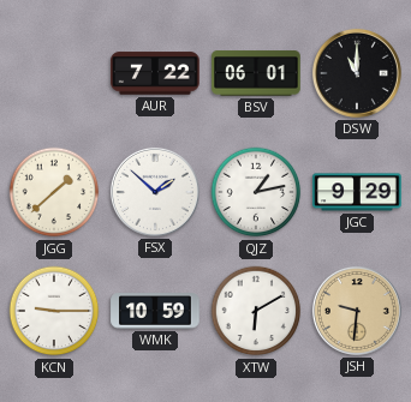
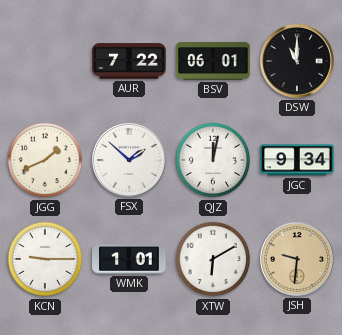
JGG: 1:38 -> 1:41
QJZ: 1:13 -> 12:02
JGC: 9:29 -> 9:34
WMK: 10:59 -> 1:01
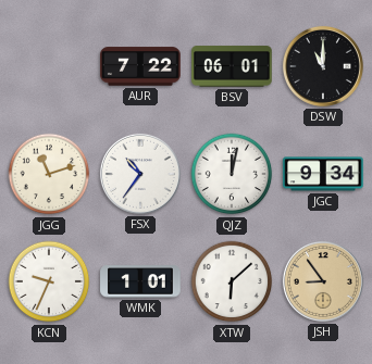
JGG: 1:41 -> 11:12
FSX: 1:52 -> 10:36
KCN: 9:15 -> 9:34
XTW: 6:10 -> 6:08
JSH: 9:31 -> 8:54
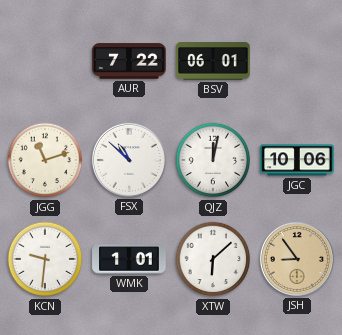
DSW: 11:00 -> none
FSX: 10:36 -> 10:52
JGC: 9:34 -> 10:06
KCN: 9:34 -> 9:31
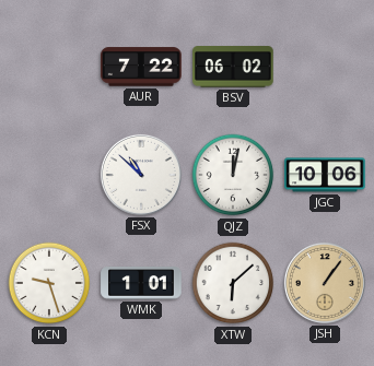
BSV: 06:01 -> 06:02
JGG: 11:12 -> none
KCN: 9:31 -> 9:27
JSH: 8:54 -> 1:06
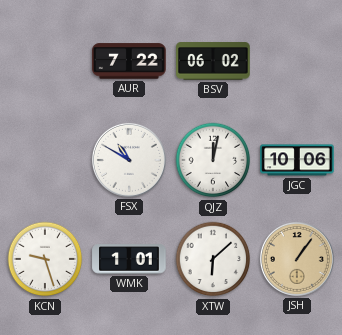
FSX: 10:52 -> 10:50
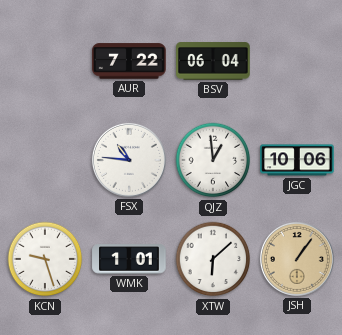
BSV: 06:02 -> 06:04
FSX: 10:50 -> 10:46
QJZ: 12:02 -> 12:59
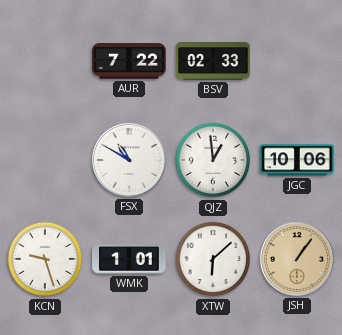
BSV: 06:04 -> 02:33
FSX: 10:46 -> 10:50
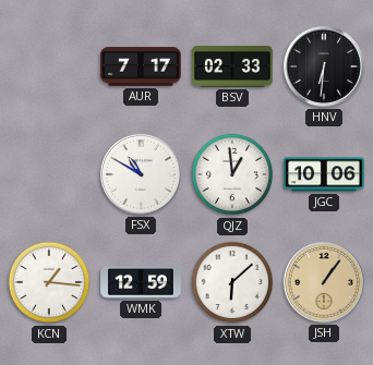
AUR: 7:22 -> 7:17
HNV: none -> 6:31
KCN: 9:27 -> 1:16
WMK: 1:01 -> 12:59
